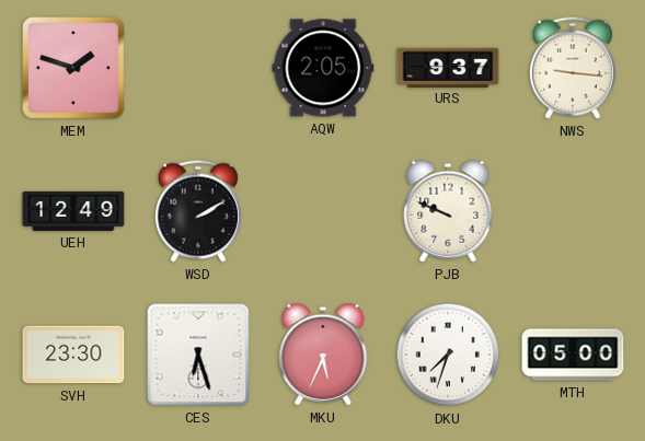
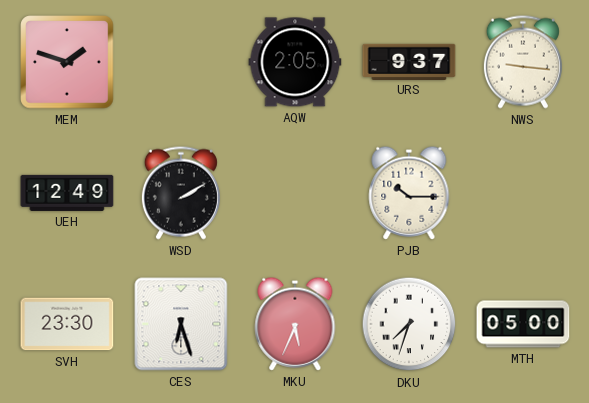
PJB: 9:49 -> 10:15
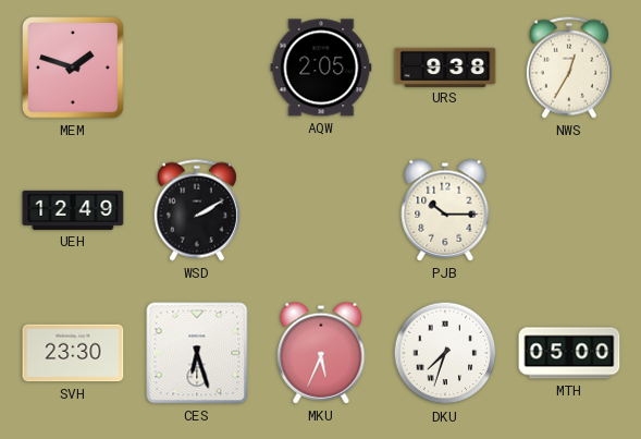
URS: 9:37 -> 9:38
NWS: 9:16 -> 12:35
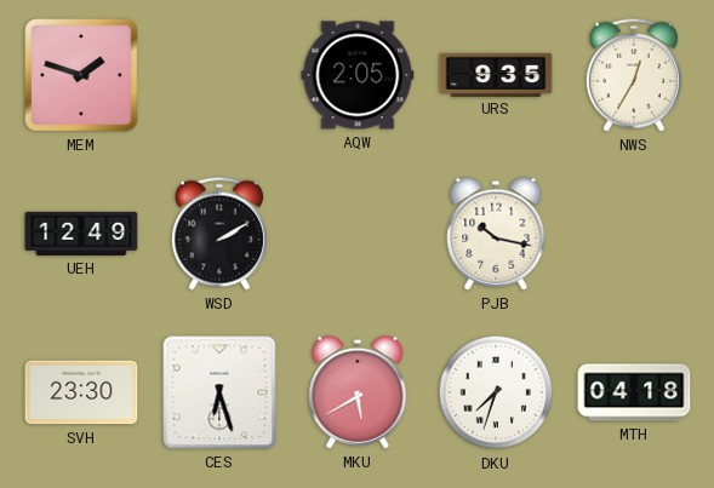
URS: 9:38 -> 9:35
PJB: 10:15 -> 10:17
MKU: 5:34 -> 5:40
MTH: 05:00 -> 04:18
